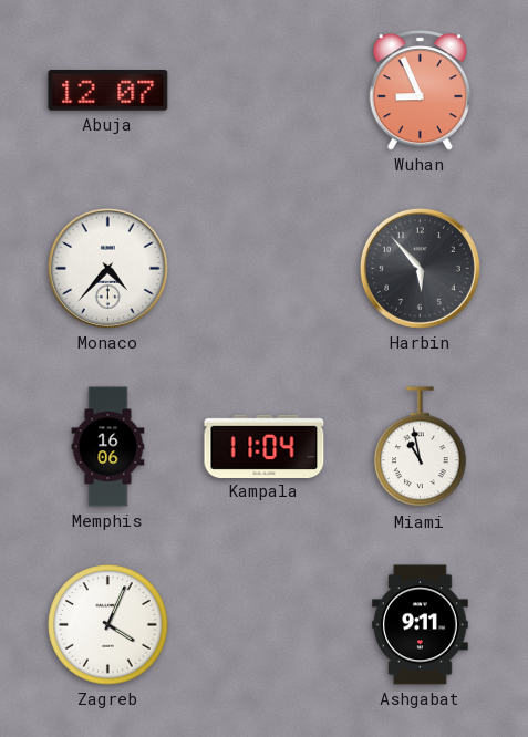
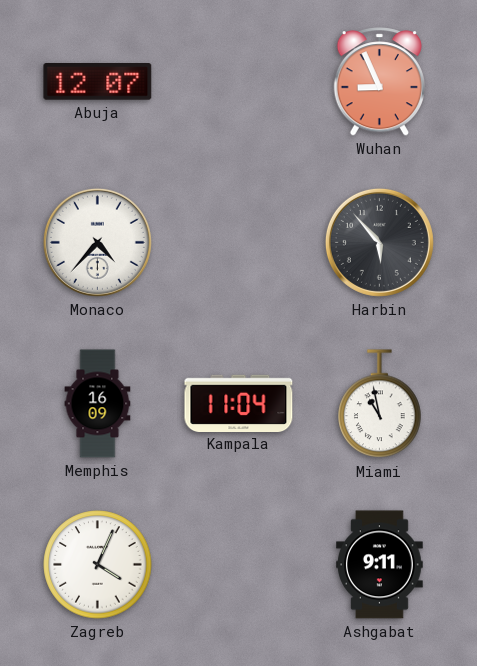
Memphis: 16:06 -> 16:09
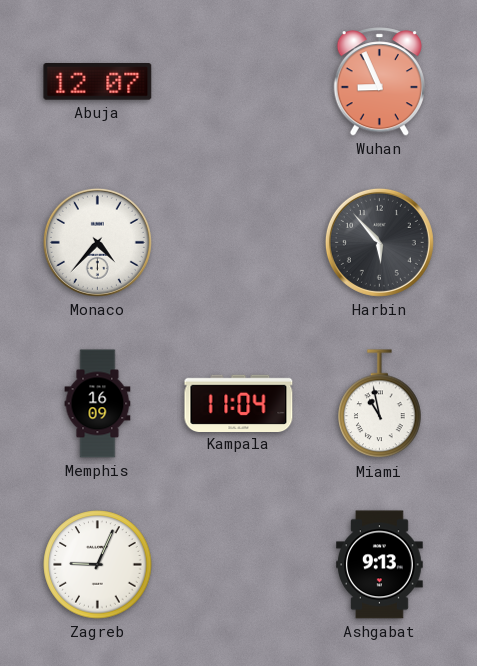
Zagreb: 4:04 -> 9:04
Ashgabat: 9:11 -> 9:13
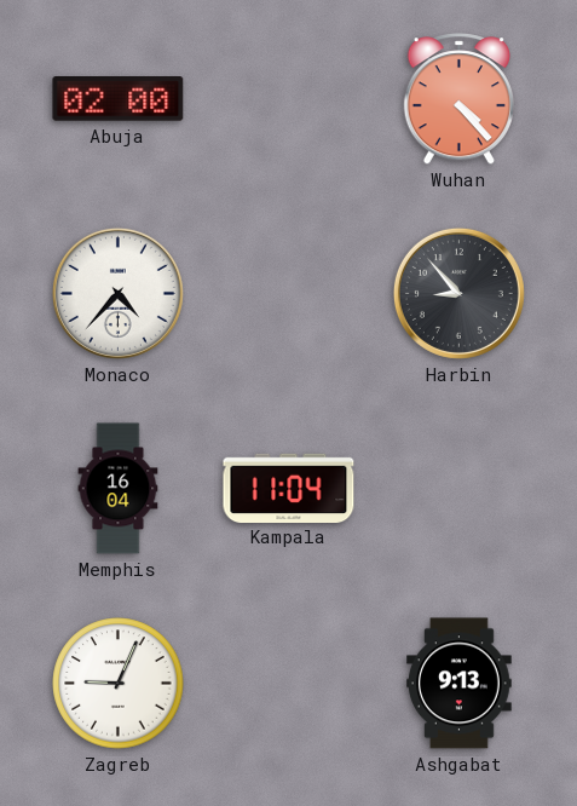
Abuja: 12:07 -> 02:00
Wuhan: 8:56 -> 4:23
Harbin: 5:53 -> 8:53
Memphis: 16:09 -> 16:04
Miami: 10:58 -> none
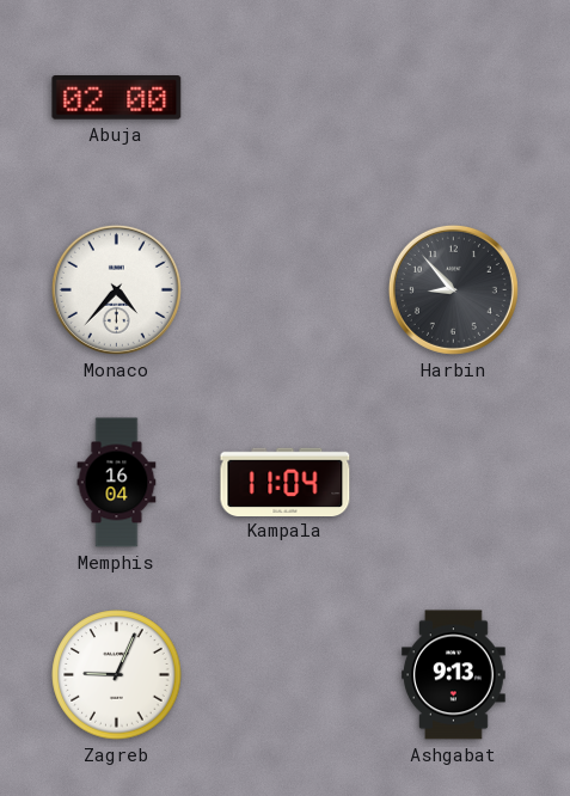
Wuhan: 4:23 -> none
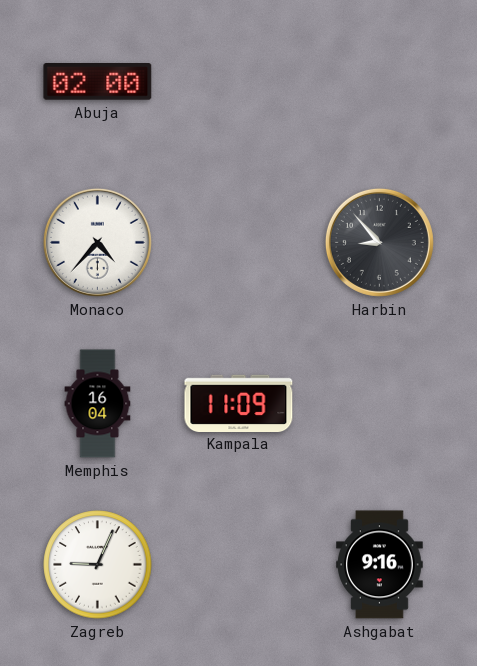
Kampala: 11:04 -> 11:09
Ashgabat: 9:13 -> 9:16
